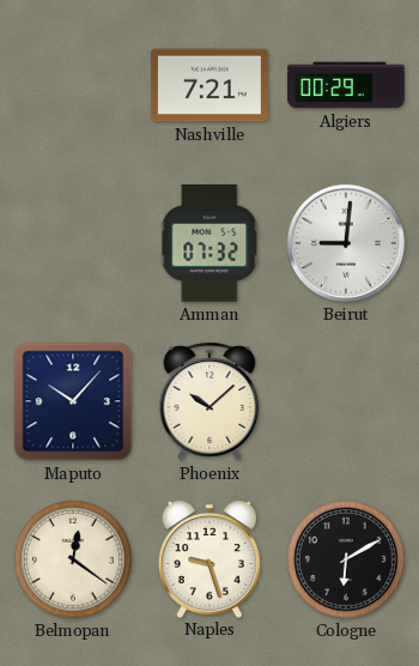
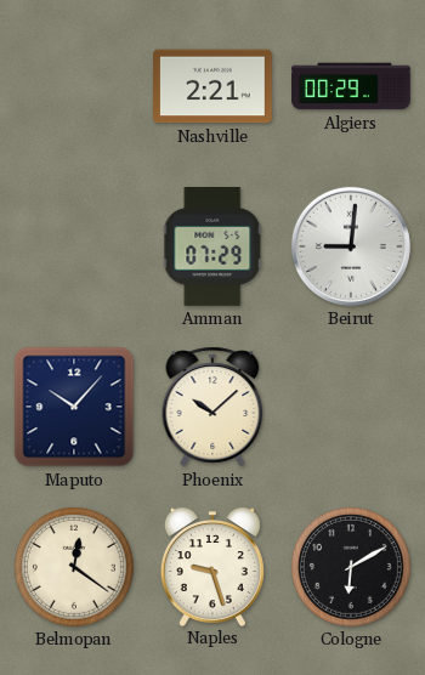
Nashville: 7:21 -> 2:21
Amman: 07:32 -> 07:29
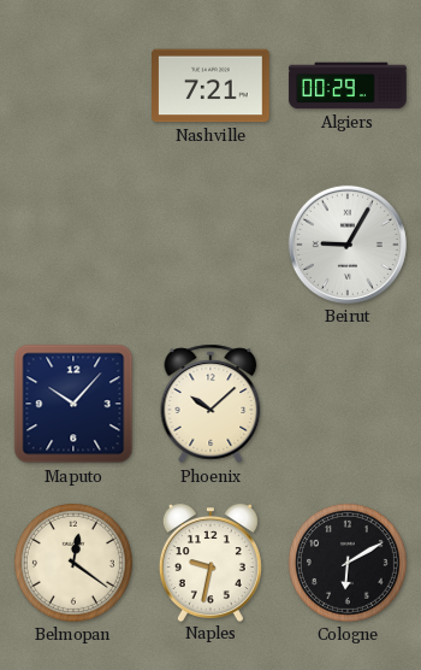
Nashville: 2:21 -> 7:21
Amman: 07:29 -> none
Beirut: 9:01 -> 9:05
Naples: 9:27 -> 9:32
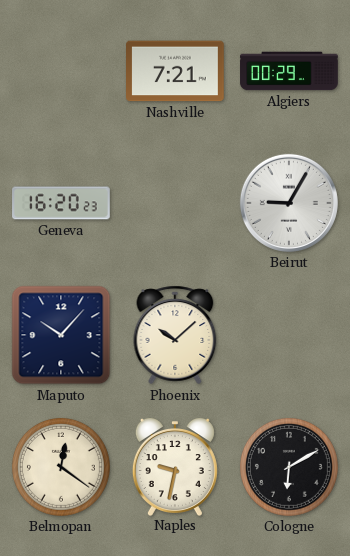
Geneva: none -> 16:20
